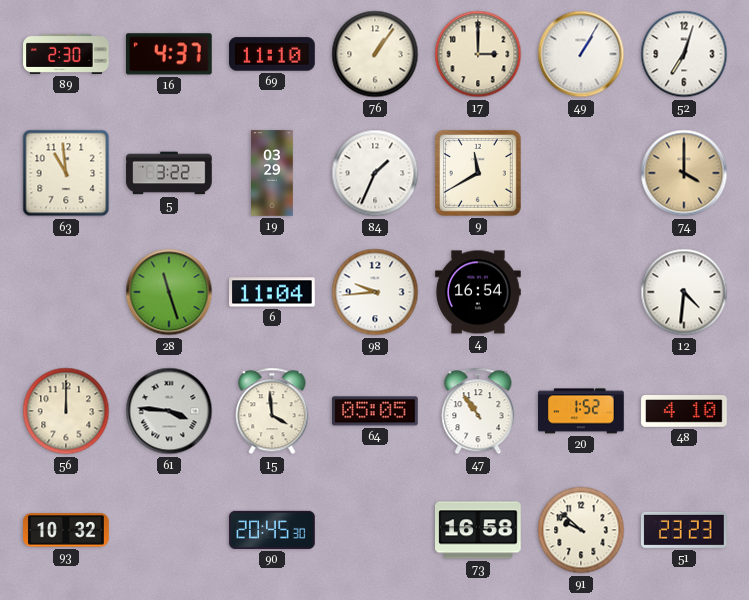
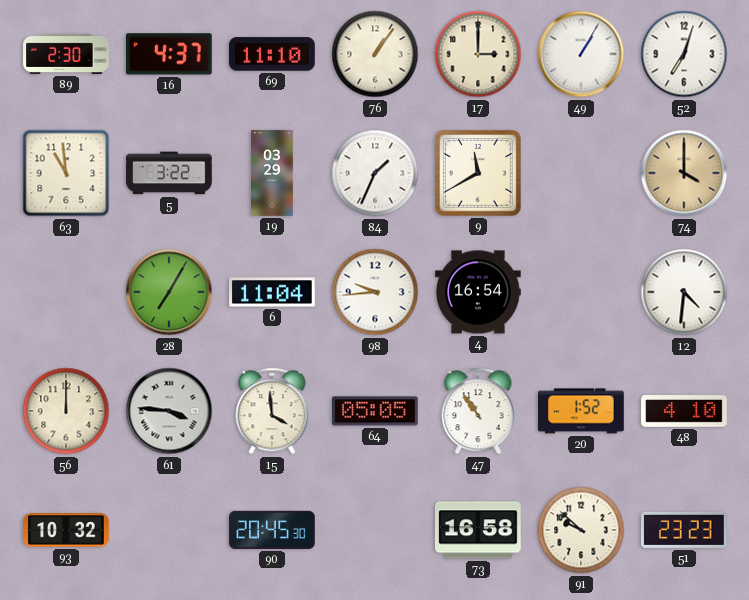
28: 11:27 -> 7:05
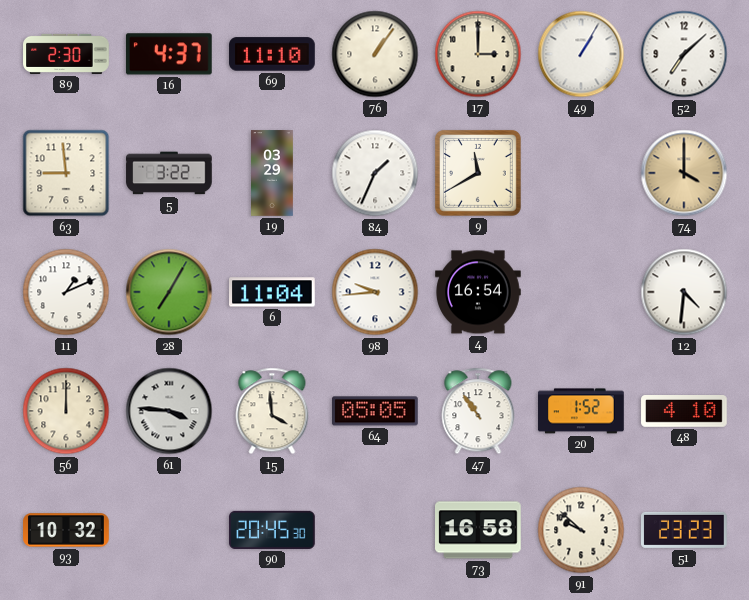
52: 7:03 -> 7:08
63: 10:59 -> 8:59
11: none -> 1:11
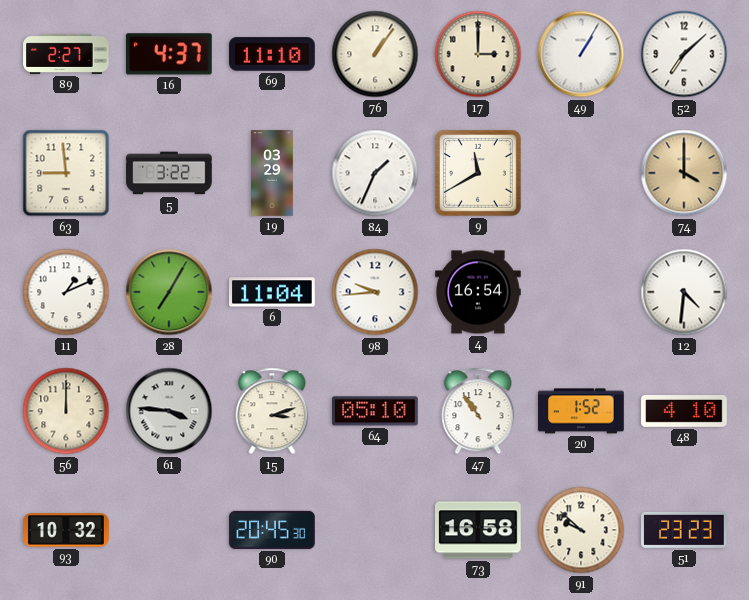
89: 2:30 -> 2:27
15: 3:59 -> 3:12
64: 05:05 -> 05:10
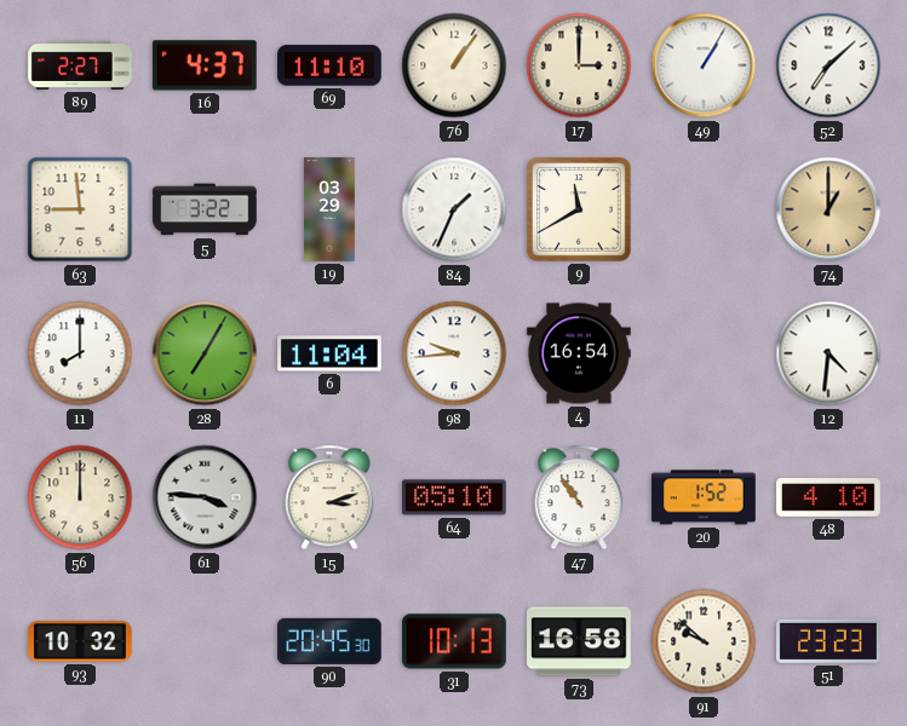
74: 4:00 -> 1:00
11: 1:11 -> 8:00
31: none -> 10:13
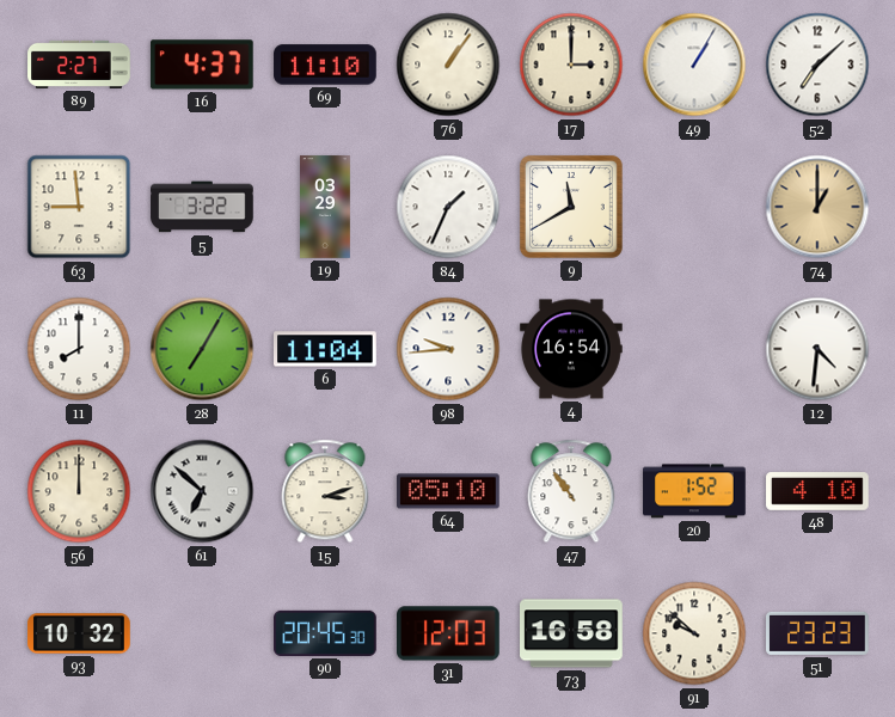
61: 3:46 -> 6:52
31: 10:13 -> 12:03
